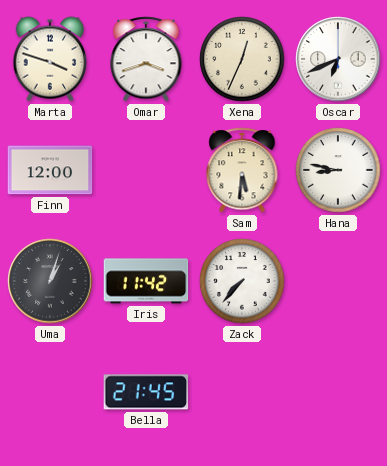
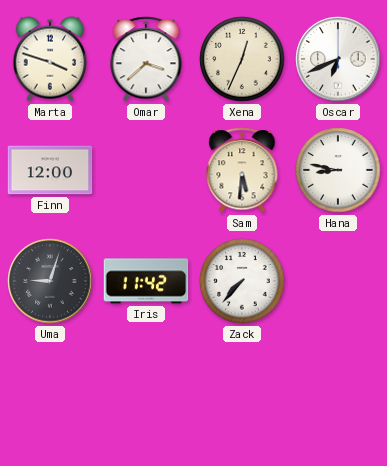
Omar: 3:42 -> 3:38
Uma: 1:03 -> 9:03
Bella: 21:45 -> none
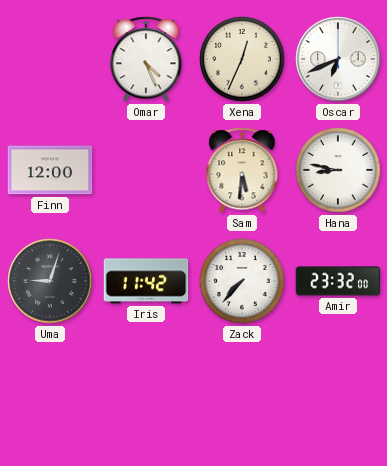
Marta: 3:48 -> none
Omar: 3:38 -> 4:26
Amir: none -> 23:32
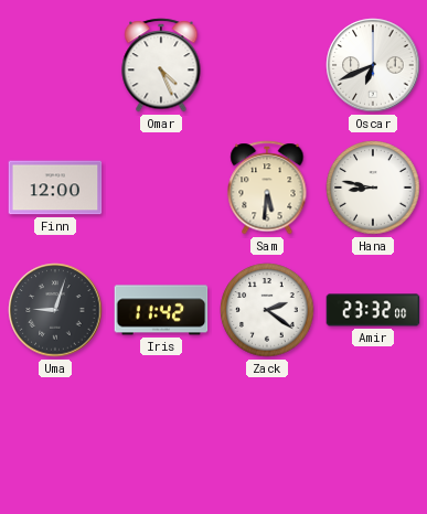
Xena: 12:34 -> none
Zack: 7:37 -> 2:21
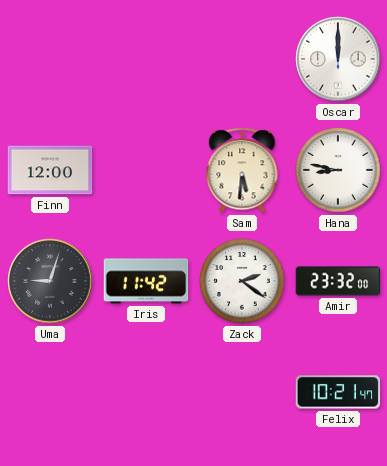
Omar: 4:26 -> none
Oscar: 6:41 -> 12:00
Felix: none -> 10:21
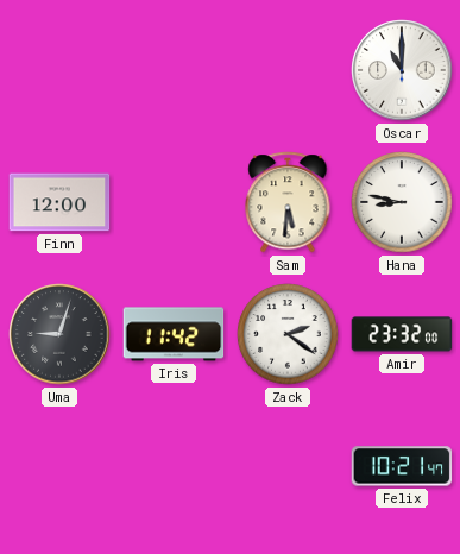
Oscar: 12:00 -> 11:00
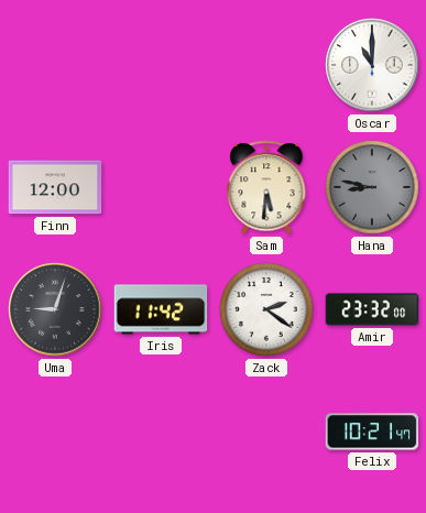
Hana dial: white -> grey
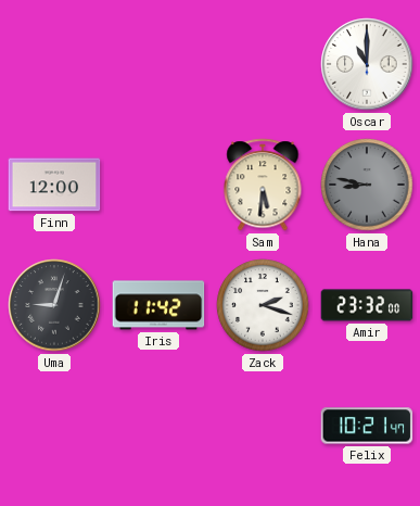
Zack: 2:21 -> 2:18
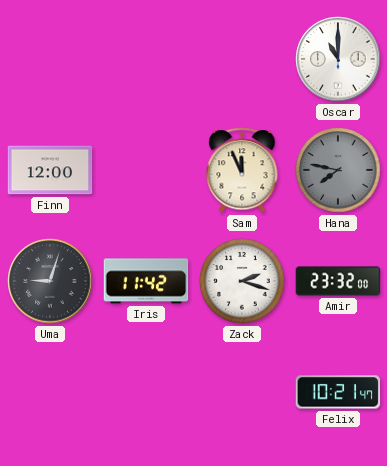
Sam: 5:31 -> 11:56
Hana: 8:47 -> 7:47
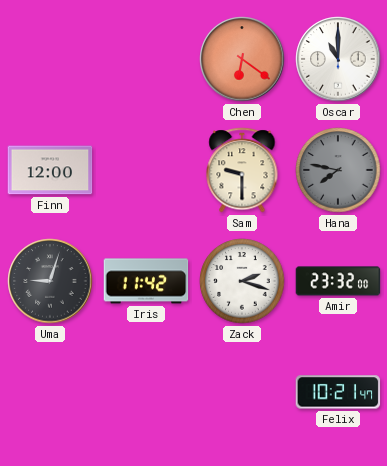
Chen: none -> 6:21
Sam: 11:56 -> 9:30
